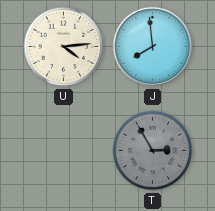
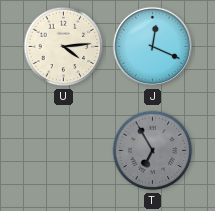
J: 7:59 -> 12:19
T: 2:55 -> 6:55
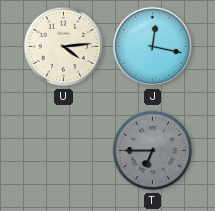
J: 12:19 -> 12:17
T: 6:55 -> 6:45
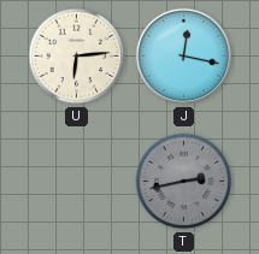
U: 4:14 -> 6:14
T: 6:45 -> 2:43
